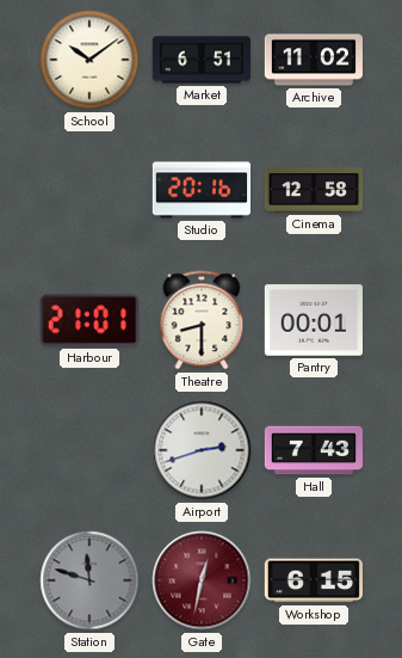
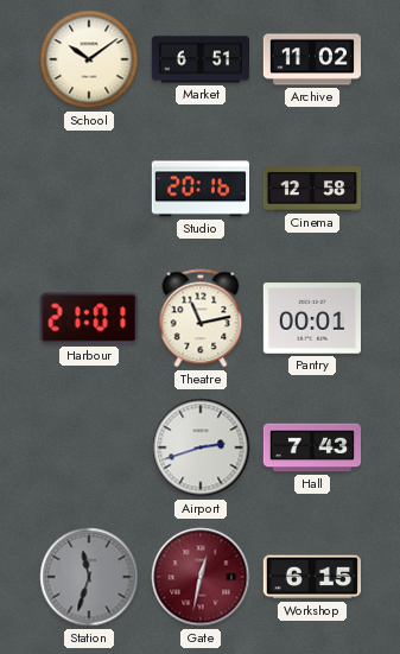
Theatre: 8:30 -> 11:13
Station: 11:48 -> 11:33
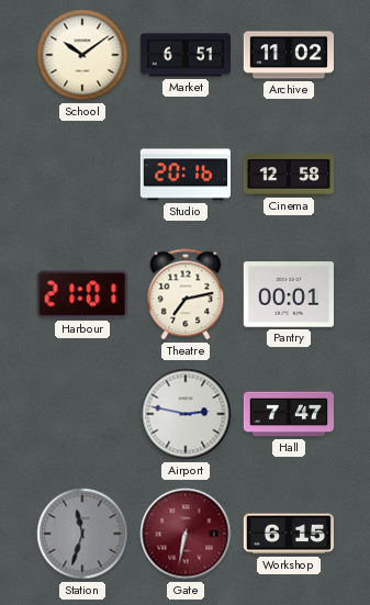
Theatre: 11:13 -> 7:13
Airport: 2:42 -> 2:47
Hall: 7:43 -> 7:47
Gate: 12:32 -> 6:32
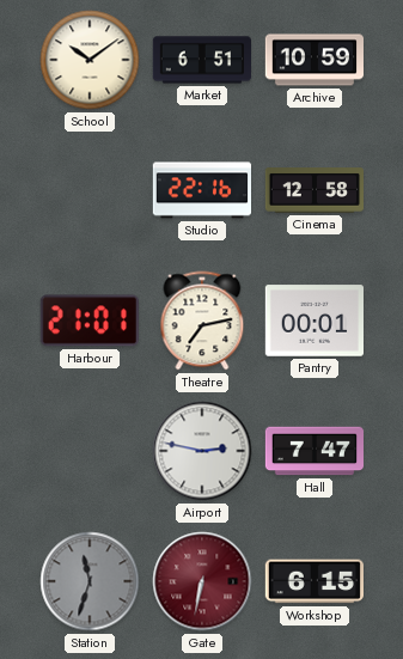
Archive: 11:02 -> 10:59
Studio: 20:16 -> 22:16
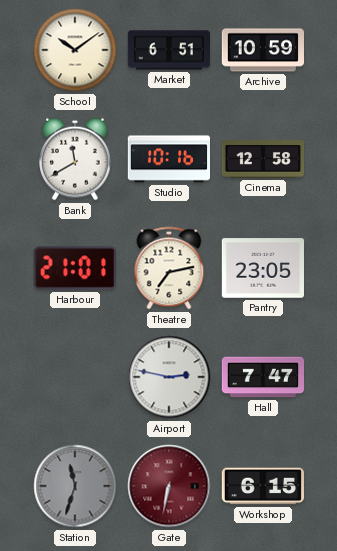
Bank: none -> 11:40
Studio: 22:16 -> 10:16
Pantry: 00:01 -> 23:05
